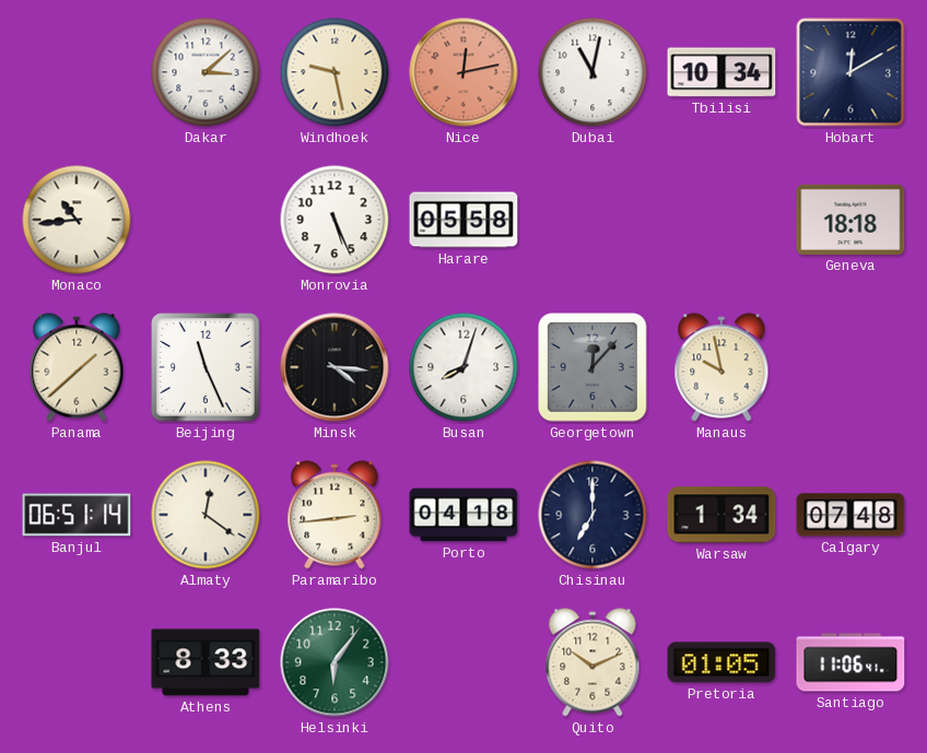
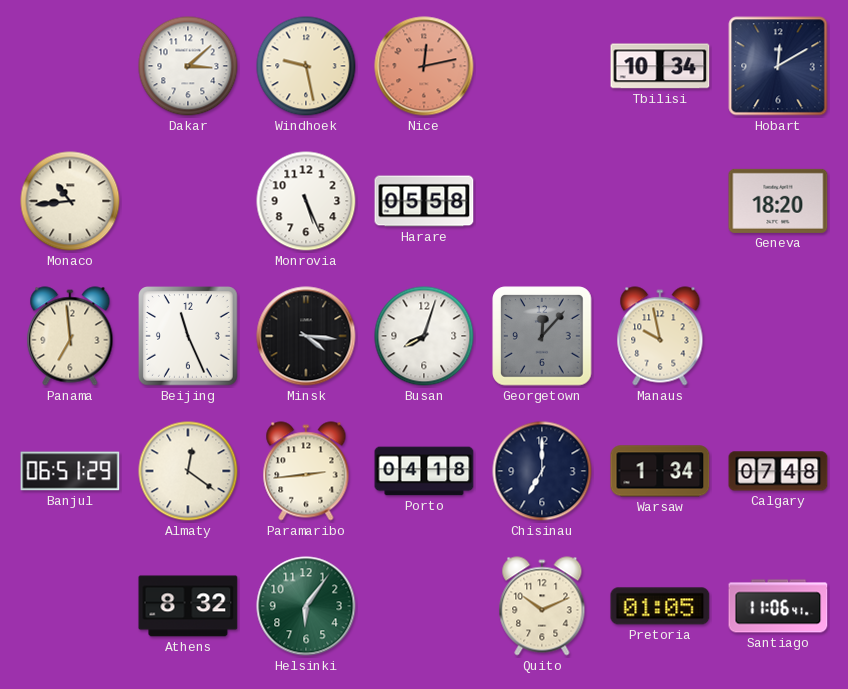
Dubai: 11:02 -> none
Geneva: 18:18 -> 18:20
Panama: 1:38 -> 6:59
Banjul: 06:51:14 -> 06:51:29
Athens: 8:33 -> 8:32
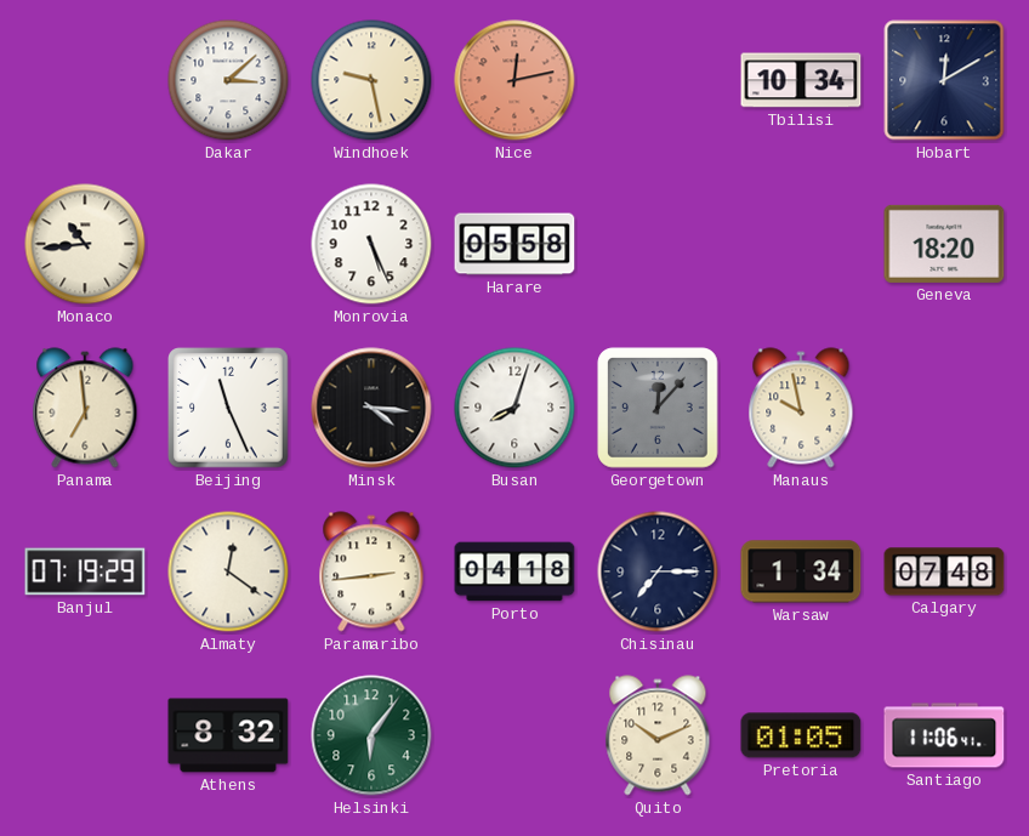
Banjul: 06:51 -> 07:19
Chisinau: 7:00 -> 7:15
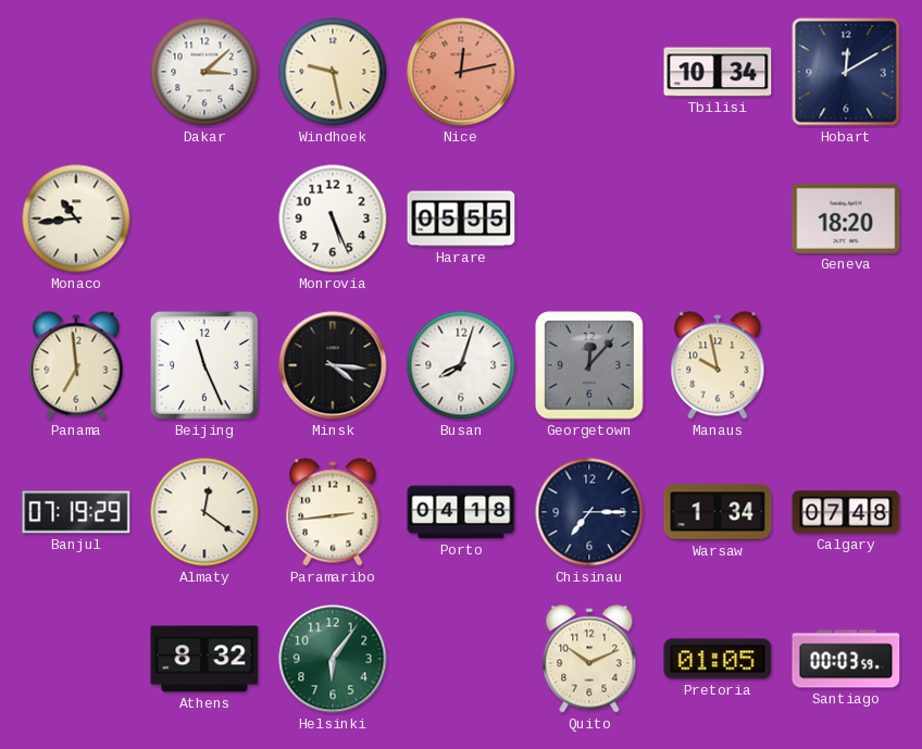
Harare: 05:58 -> 05:55
Santiago: 11:06 -> 00:03
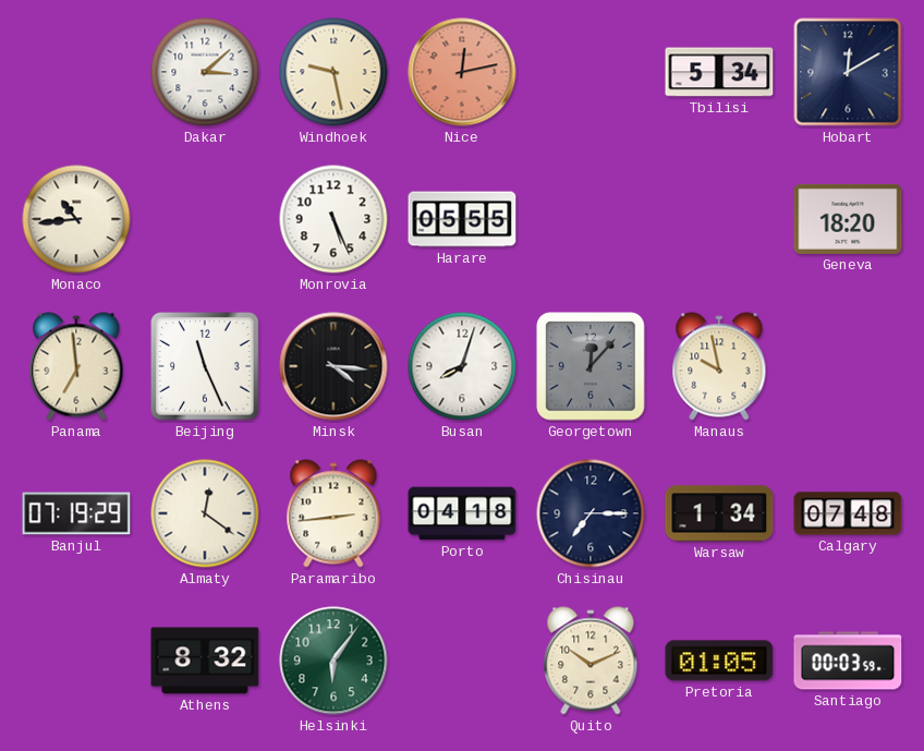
Tbilisi: 10:34 -> 5:34
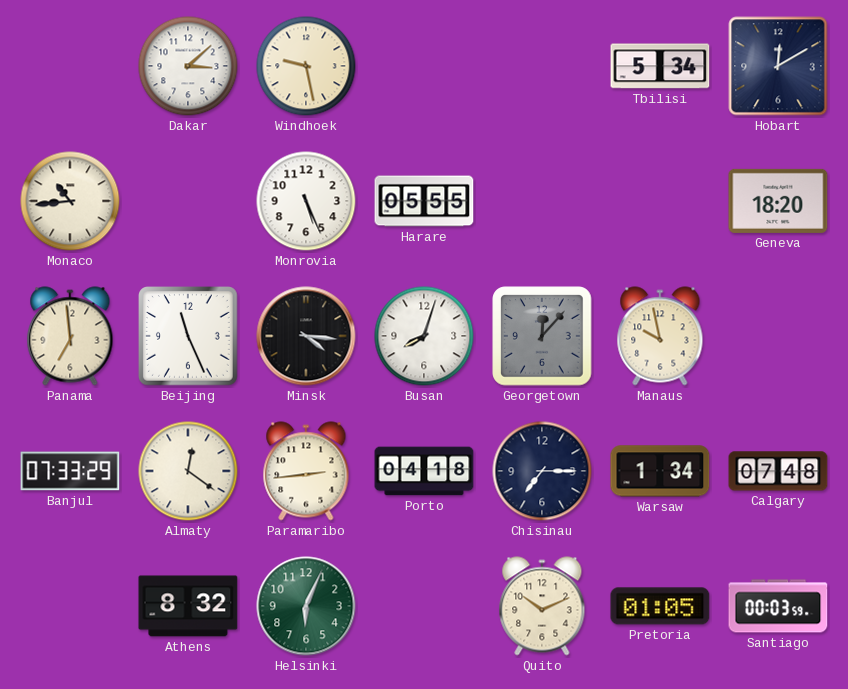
Nice: 12:13 -> none
Banjul: 07:19 -> 07:33
Helsinki: 6:06 -> 6:04
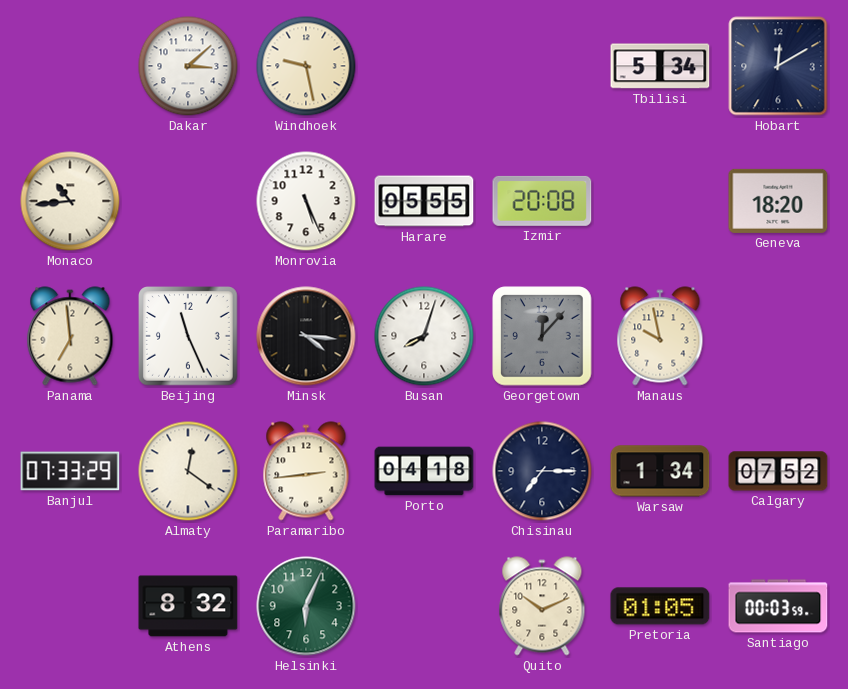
Izmir: none -> 20:08
Calgary: 07:48 -> 07:52
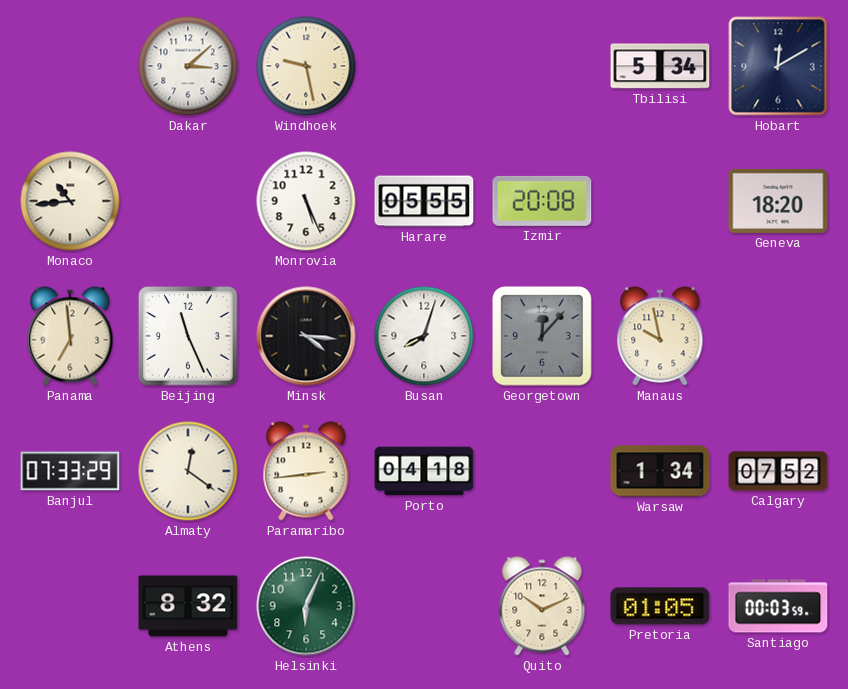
Chisinau: 7:15 -> none
